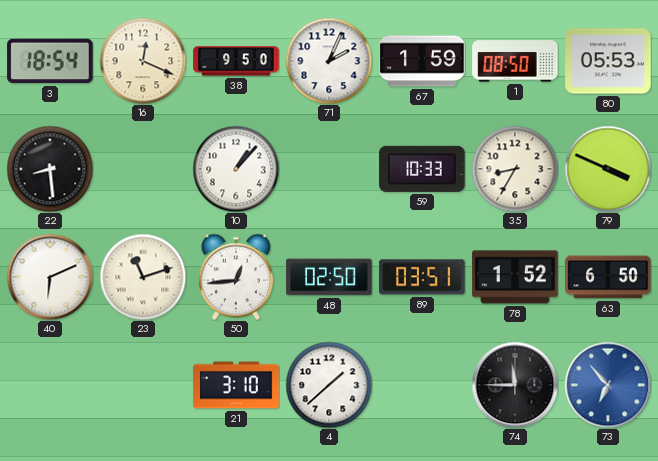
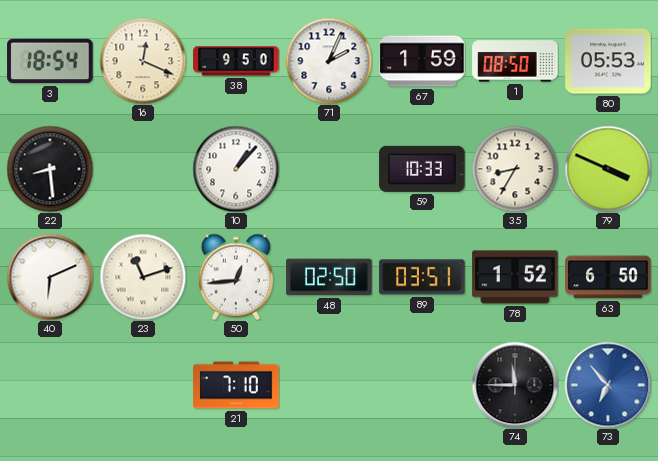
21: 3:10 -> 7:10
4: 1:38 -> none
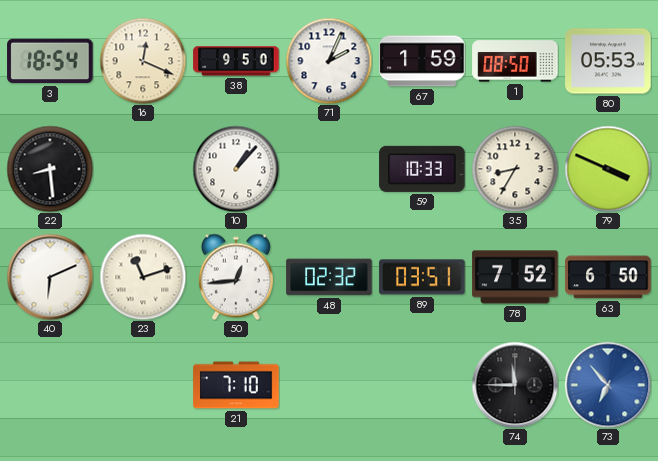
48: 02:50 -> 02:32
78: 1:52 -> 7:52
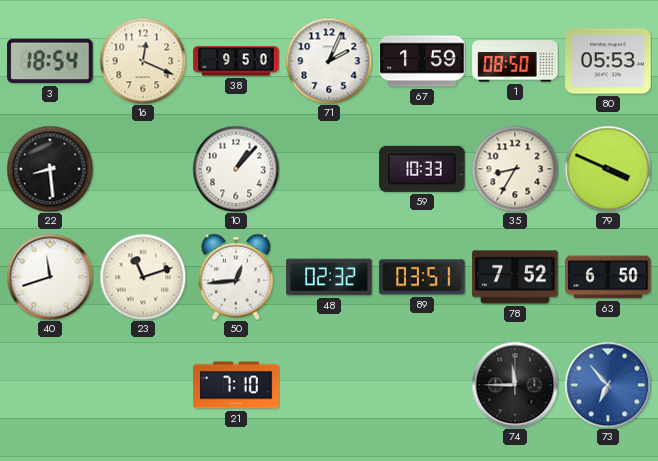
40: 6:11 -> 11:42
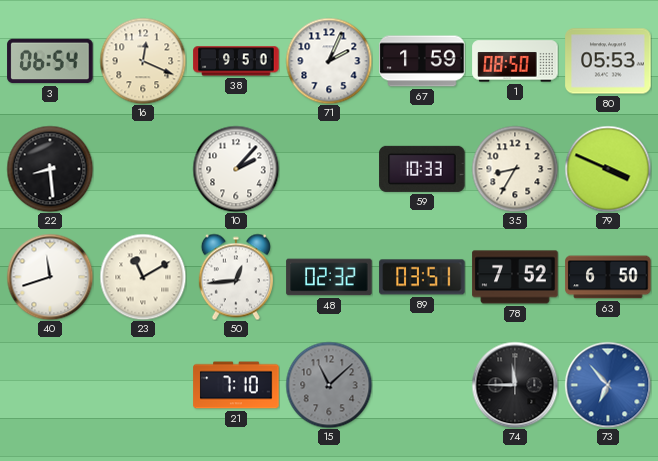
3: 18:54 -> 06:54
10: 1:07 -> 2:07
23: 11:12 -> 11:10
15: none -> 11:08
